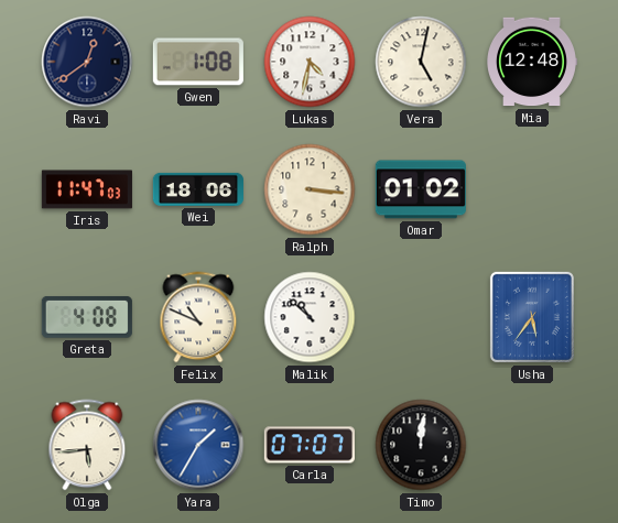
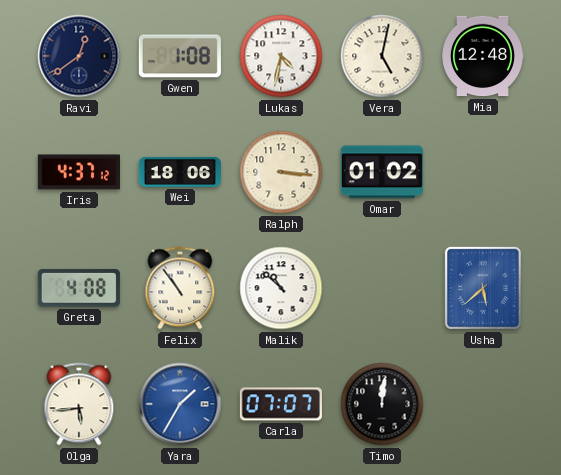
Iris: 11:47 -> 4:37
Felix: 10:49 -> 10:54
Usha: 5:36 -> 5:38
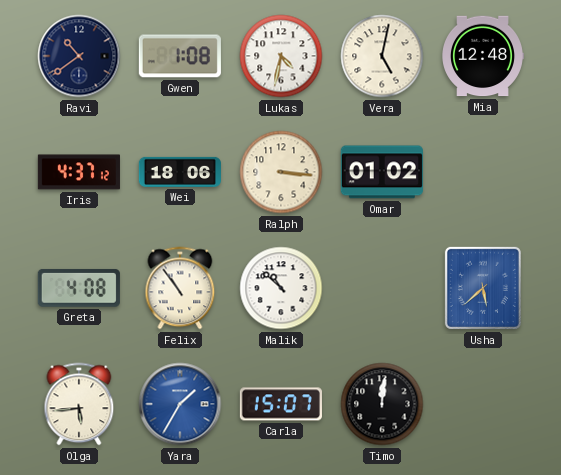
Ravi: 12:39 -> 10:39
Carla: 07:07 -> 15:07
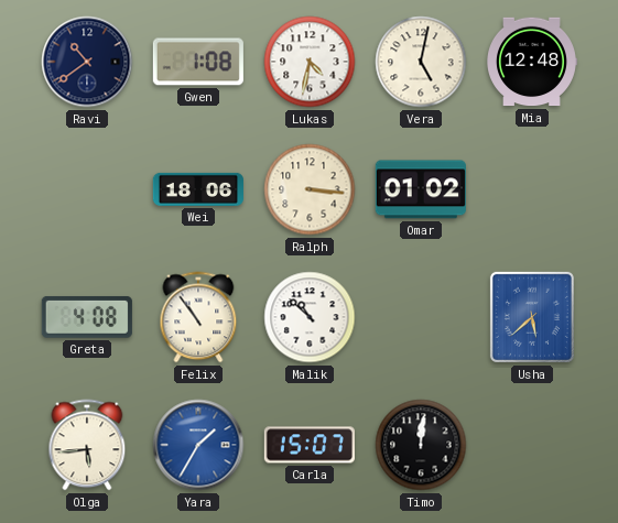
Iris: 4:37 -> none
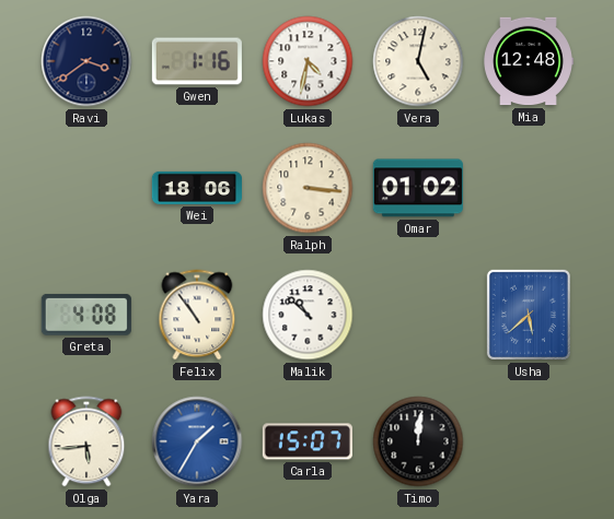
Ravi: 10:39 -> 3:39
Gwen: 1:08 -> 1:16
